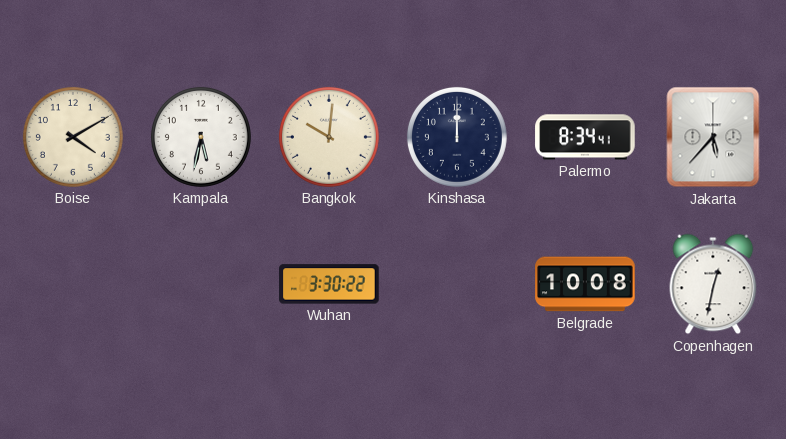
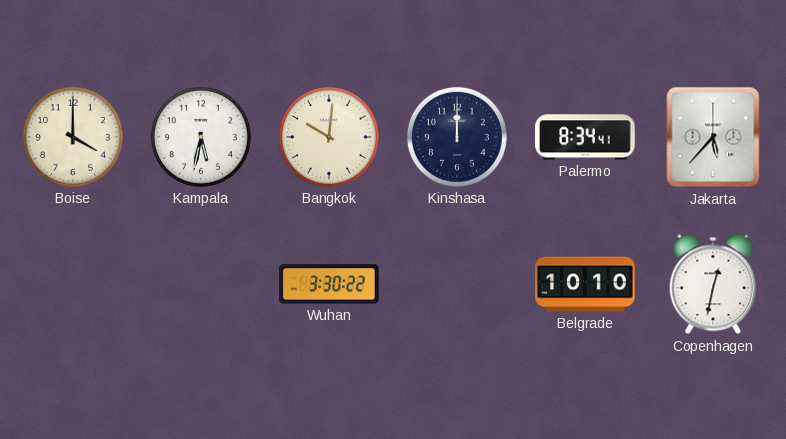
Boise: 4:10 -> 4:00
Belgrade: 10:08 -> 10:10
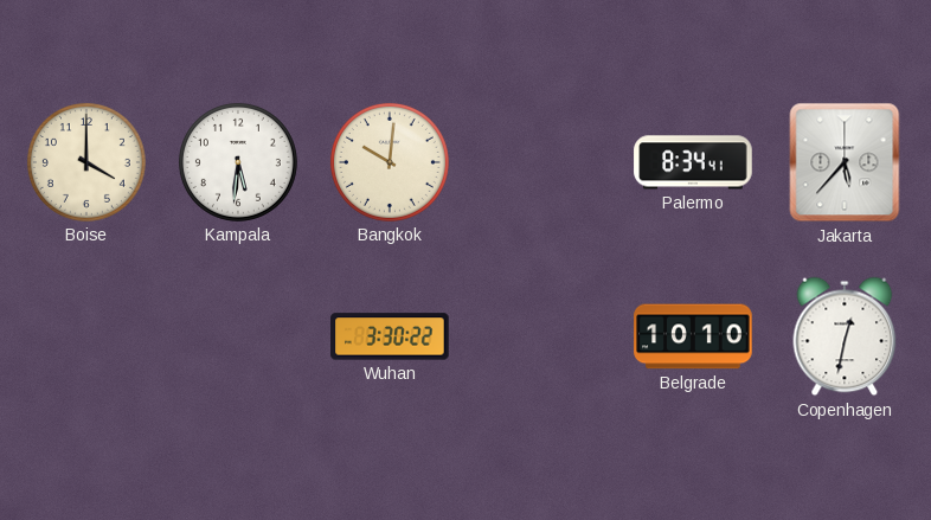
Kampala: 5:32 -> 5:31
Kinshasa: 12:00 -> none
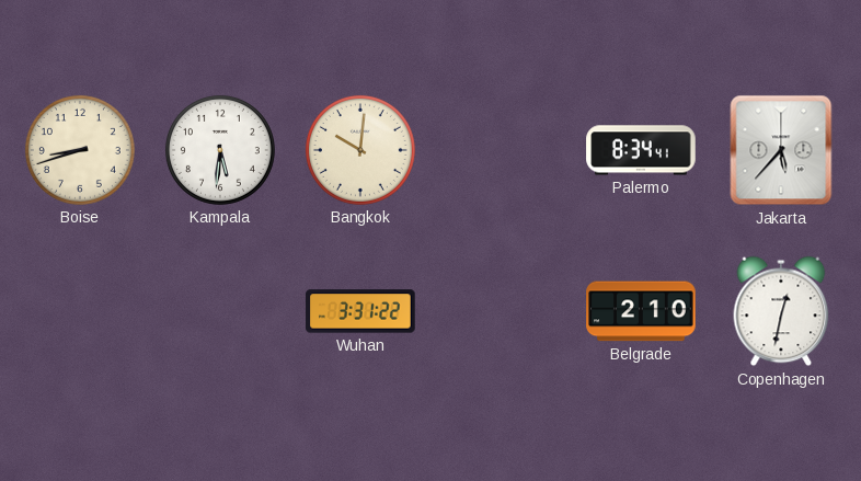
Boise: 4:00 -> 8:42
Wuhan: 3:30 -> 3:31
Belgrade: 10:10 -> 2:10
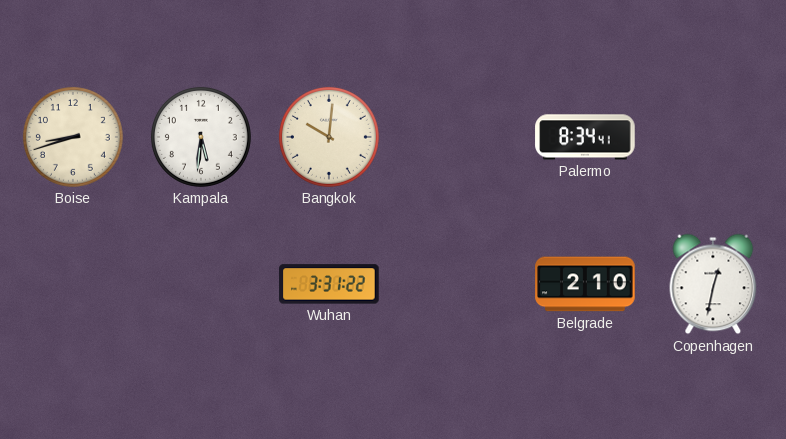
Jakarta: 5:37 -> none
